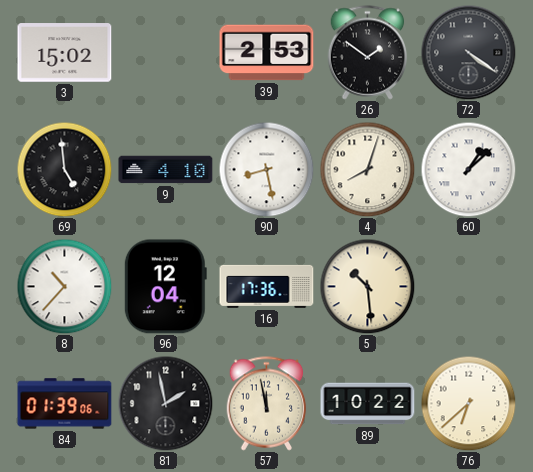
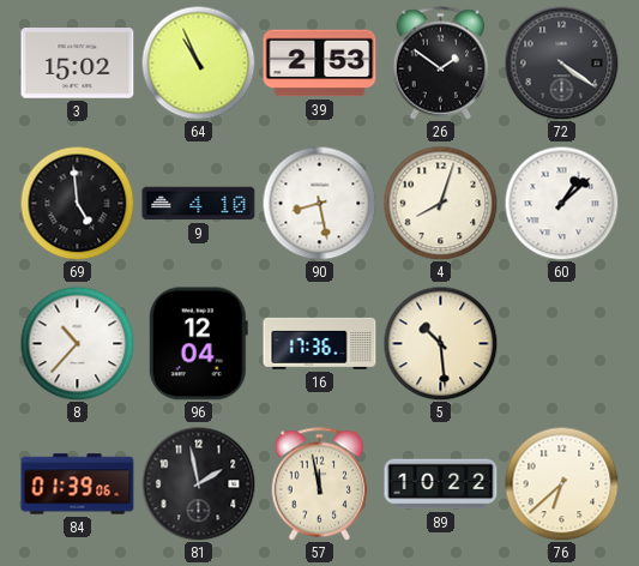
64: none -> 10:56
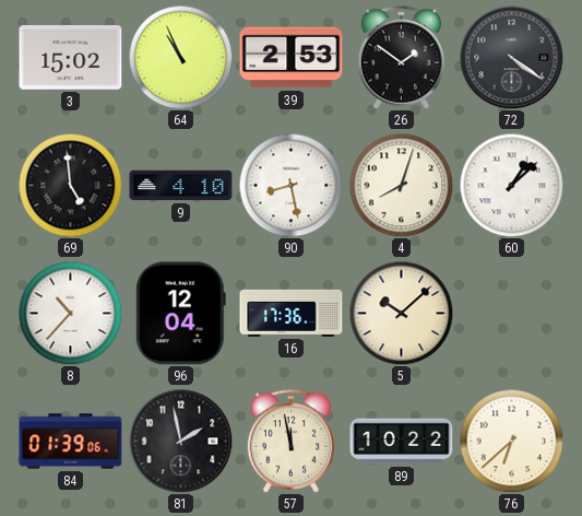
5: 10:29 -> 10:08
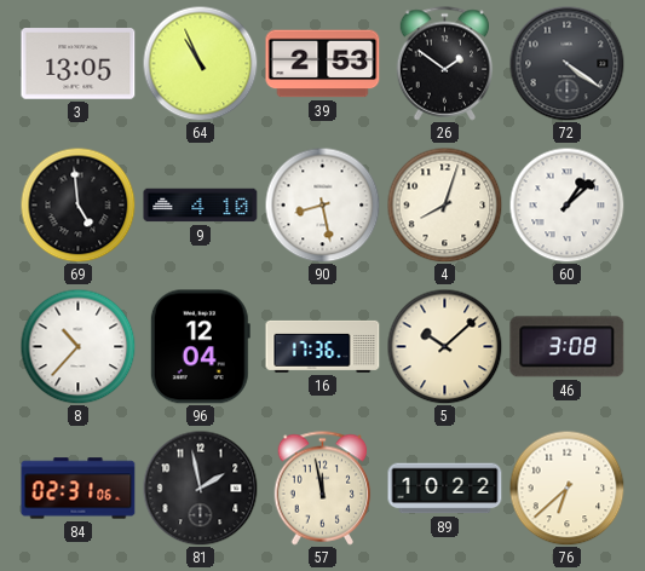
3: 15:02 -> 13:05
46: none -> 3:08
84: 01:39 -> 02:31
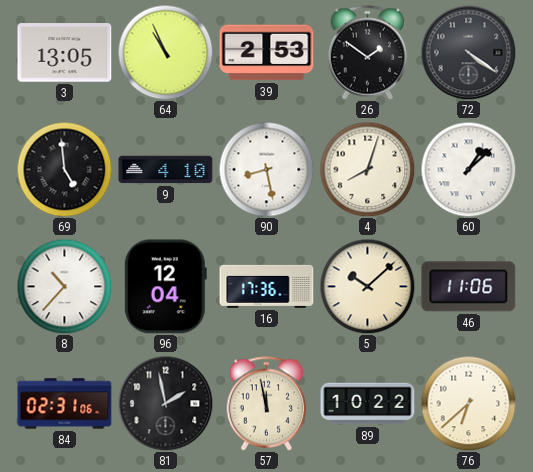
46: 3:08 -> 11:06
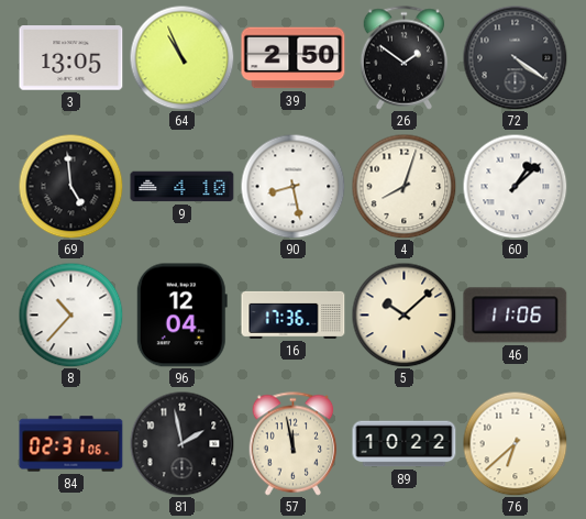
39: 2:53 -> 2:50
